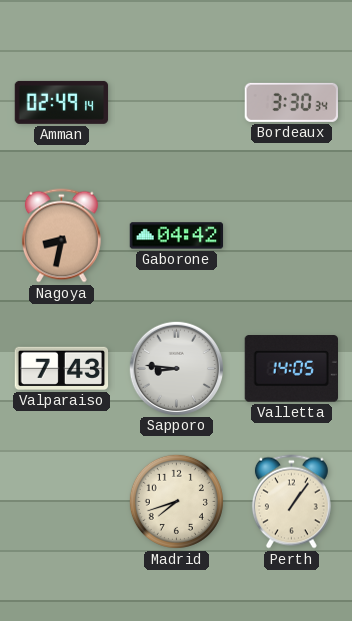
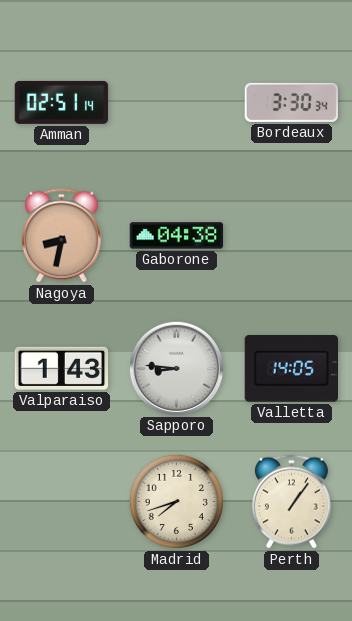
Amman: 02:49 -> 02:51
Gaborone: 04:42 -> 04:38
Valparaiso: 7:43 -> 1:43
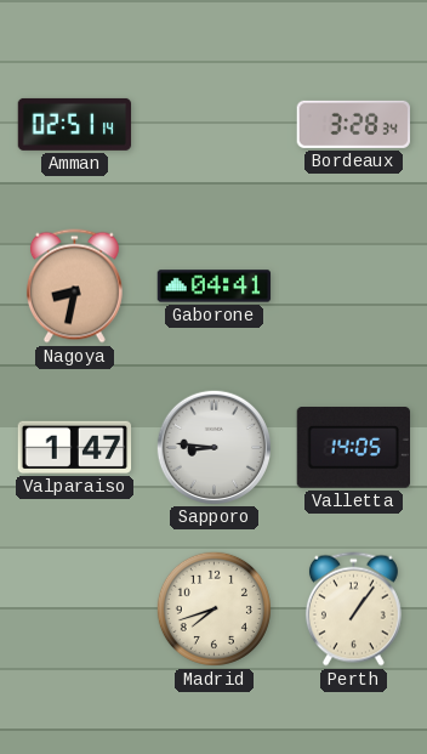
Bordeaux: 3:30 -> 3:28
Gaborone: 04:38 -> 04:41
Valparaiso: 1:43 -> 1:47
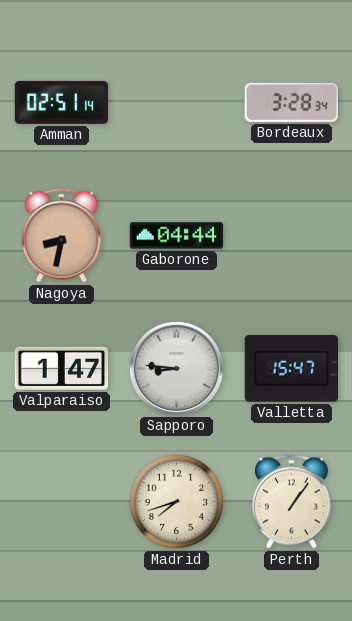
Gaborone: 04:41 -> 04:44
Valletta: 14:05 -> 15:47
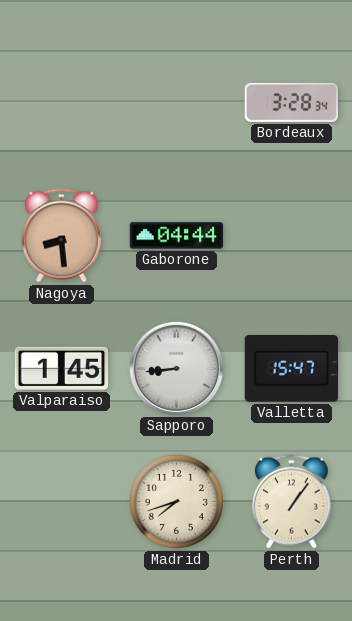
Amman: 02:51 -> none
Nagoya: 8:32 -> 8:29
Valparaiso: 1:47 -> 1:45
Sapporo: 8:46 -> 8:44
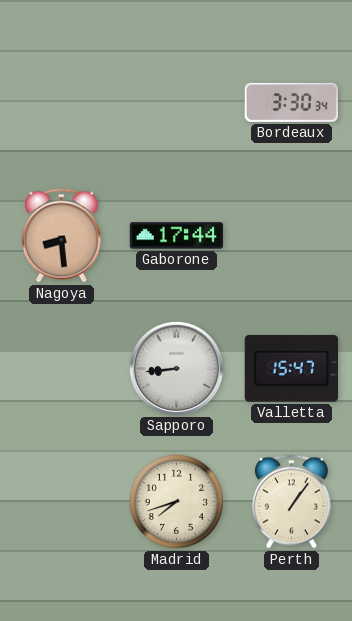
Bordeaux: 3:28 -> 3:30
Gaborone: 04:44 -> 17:44
Valparaiso: 1:45 -> none
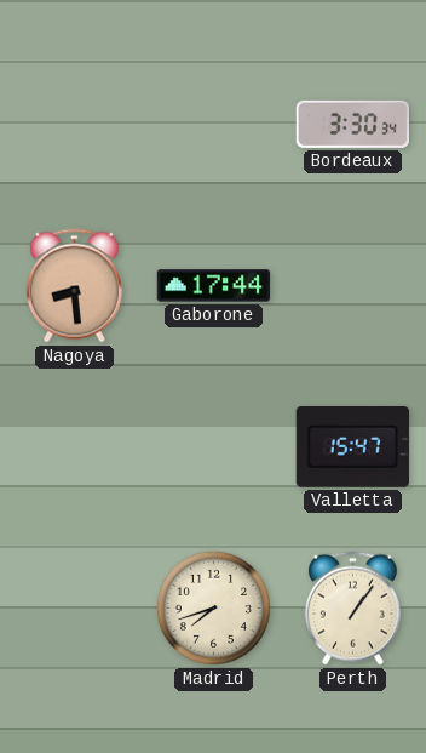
Sapporo: 8:44 -> none
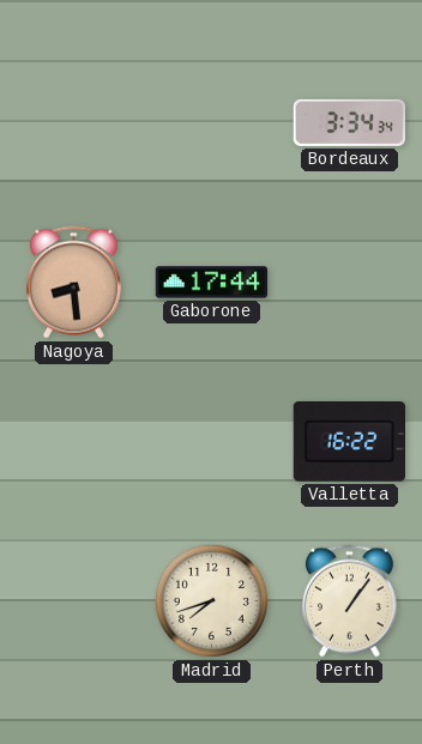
Bordeaux: 3:30 -> 3:34
Valletta: 15:47 -> 16:22
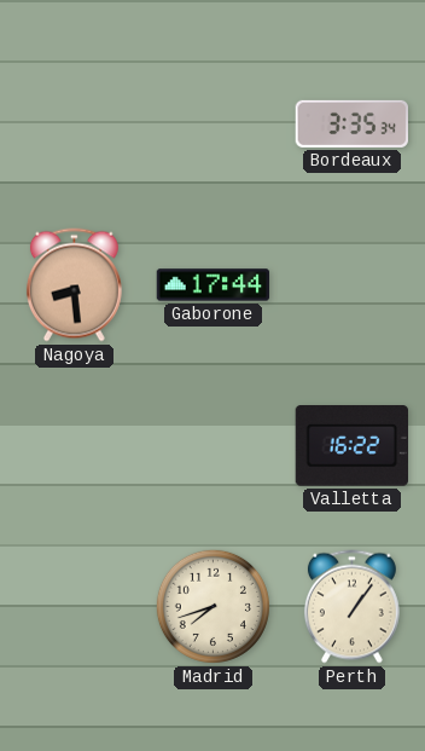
Bordeaux: 3:34 -> 3:35
